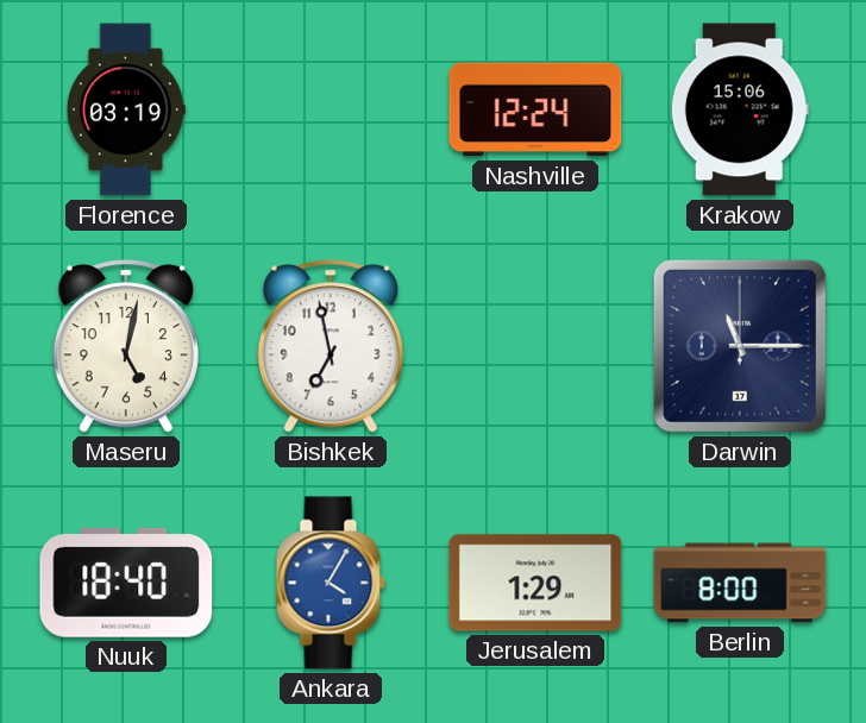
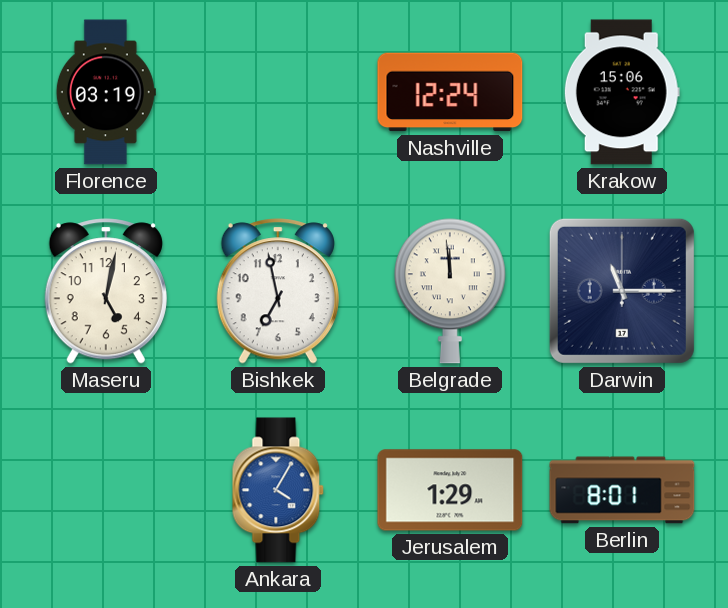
Belgrade: none -> 11:59
Nuuk: 18:40 -> none
Berlin: 8:00 -> 8:01
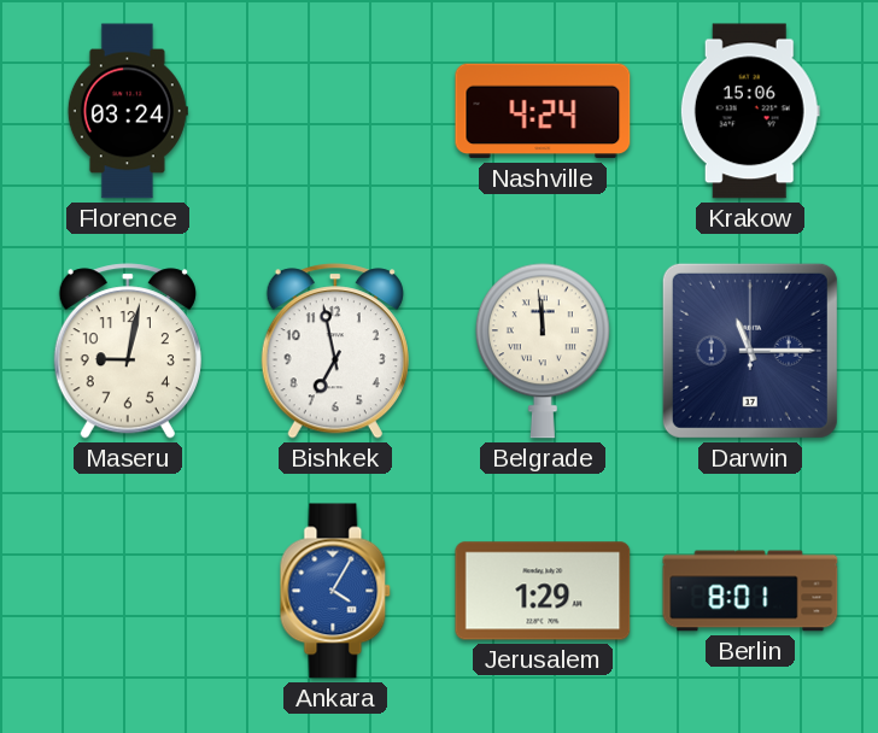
Florence: 03:19 -> 03:24
Nashville: 12:24 -> 4:24
Maseru: 5:02 -> 9:02
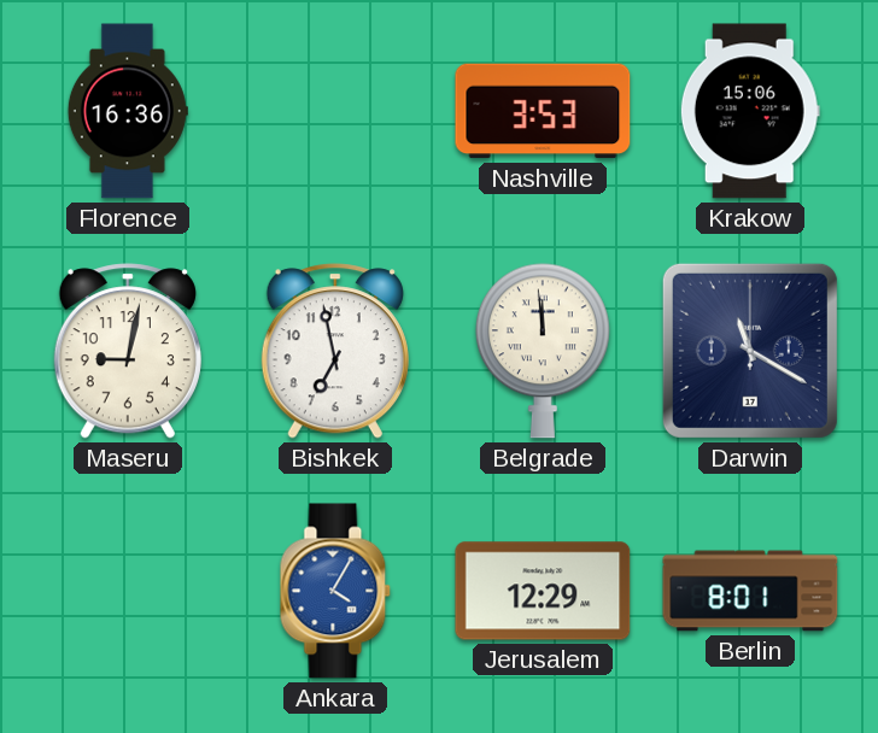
Florence: 03:24 -> 16:36
Nashville: 4:24 -> 3:53
Darwin: 11:15 -> 11:20
Jerusalem: 1:29 -> 12:29
